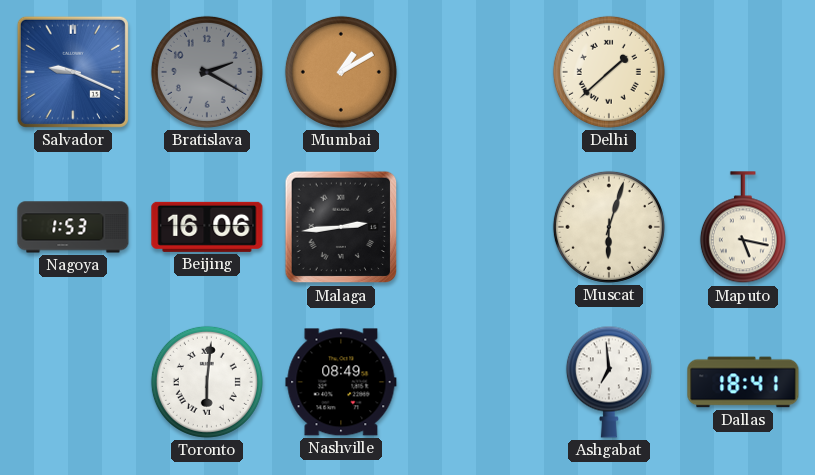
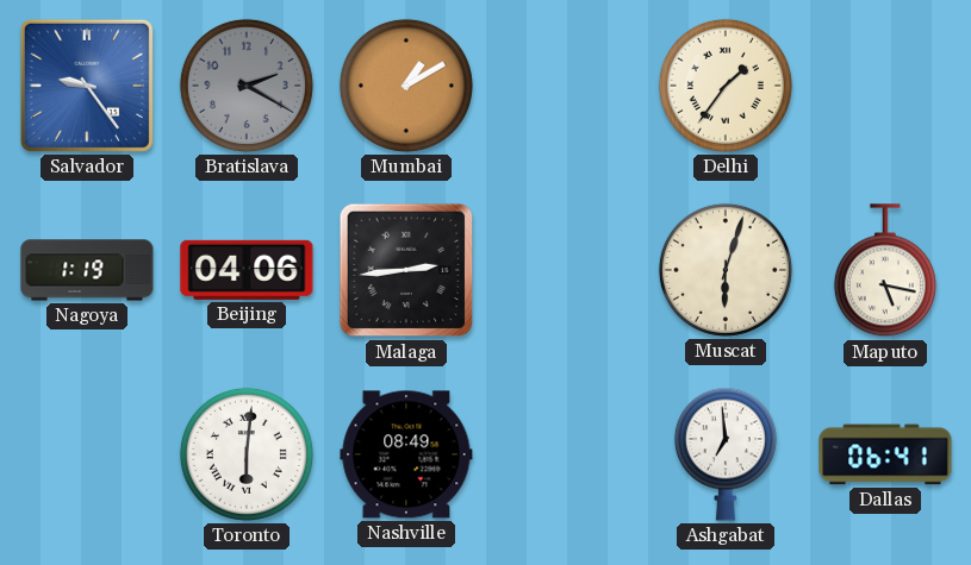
Salvador: 9:19 -> 9:24
Delhi: 1:38 -> 1:36
Nagoya: 1:53 -> 1:19
Beijing: 16:06 -> 04:06
Dallas: 18:41 -> 06:41
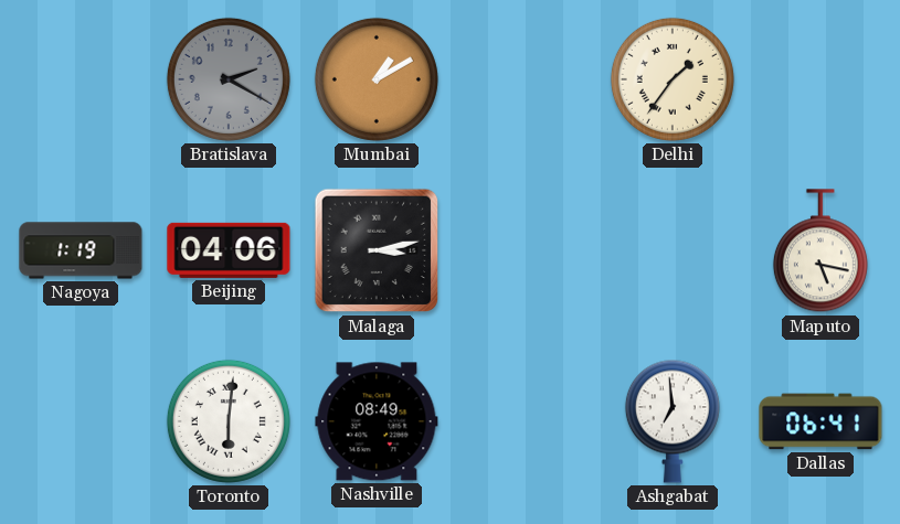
Salvador: 9:24 -> none
Malaga: 2:44 -> 3:13
Muscat: 6:03 -> none
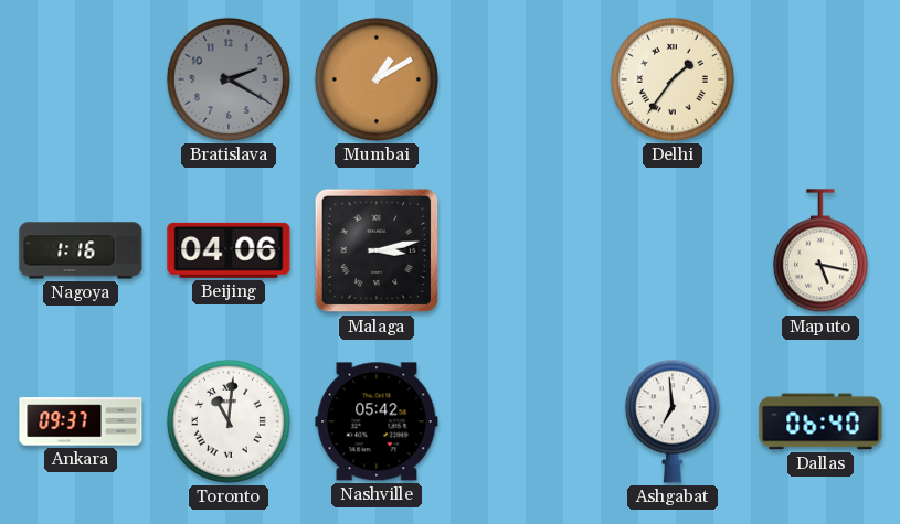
Nagoya: 1:19 -> 1:16
Ankara: none -> 09:37
Toronto: 6:01 -> 11:01
Nashville: 08:49 -> 05:42
Dallas: 06:41 -> 06:40
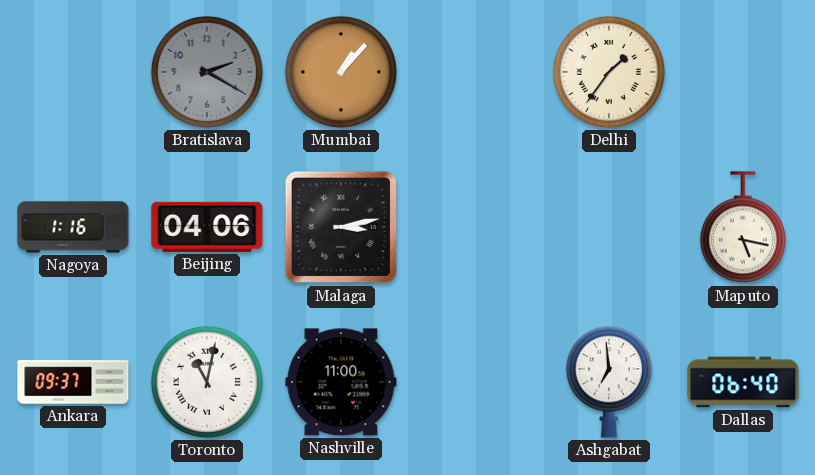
Mumbai: 1:10 -> 1:07
Toronto: 11:01 -> 11:02
Nashville: 05:42 -> 11:00
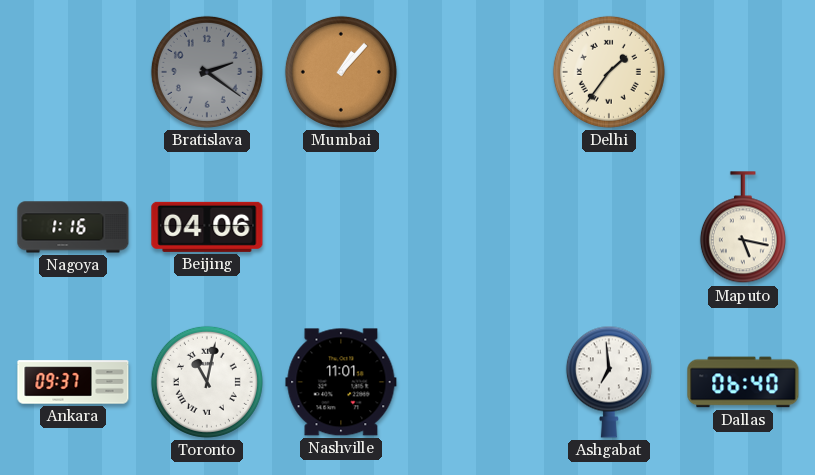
Bratislava: 2:20 -> 2:21
Malaga: 3:13 -> none
Nashville: 11:00 -> 11:01
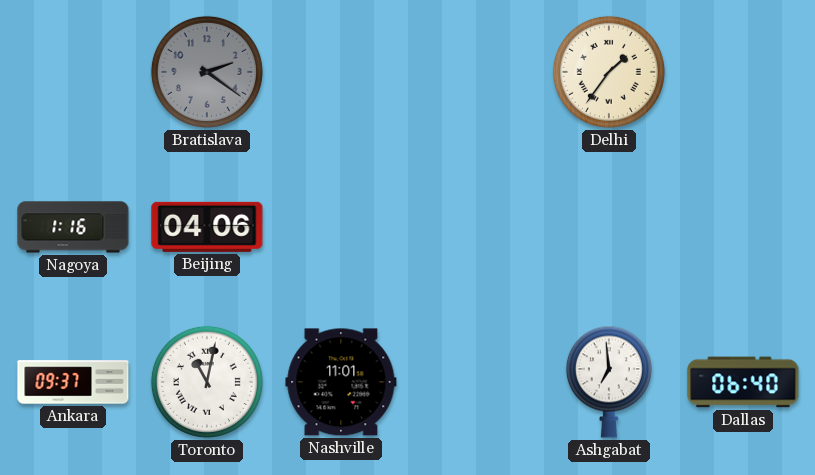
Mumbai: 1:07 -> none
Maputo: 5:17 -> none
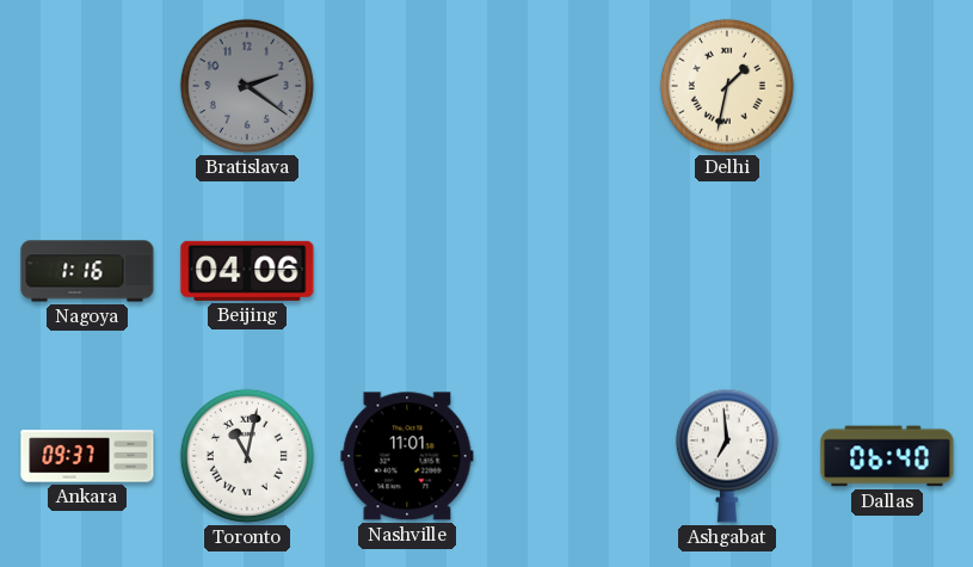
Delhi: 1:36 -> 1:32
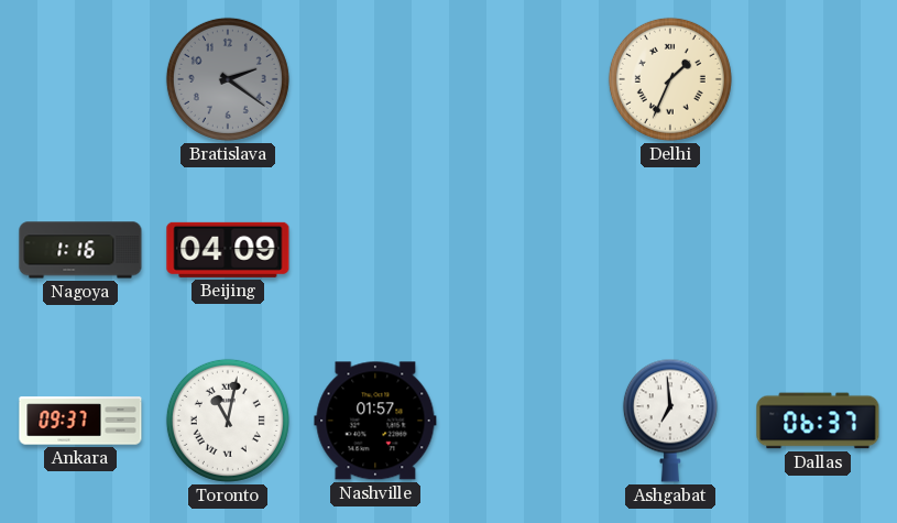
Delhi: 1:32 -> 1:34
Beijing: 04:06 -> 04:09
Nashville: 11:01 -> 01:57
Dallas: 06:40 -> 06:37
